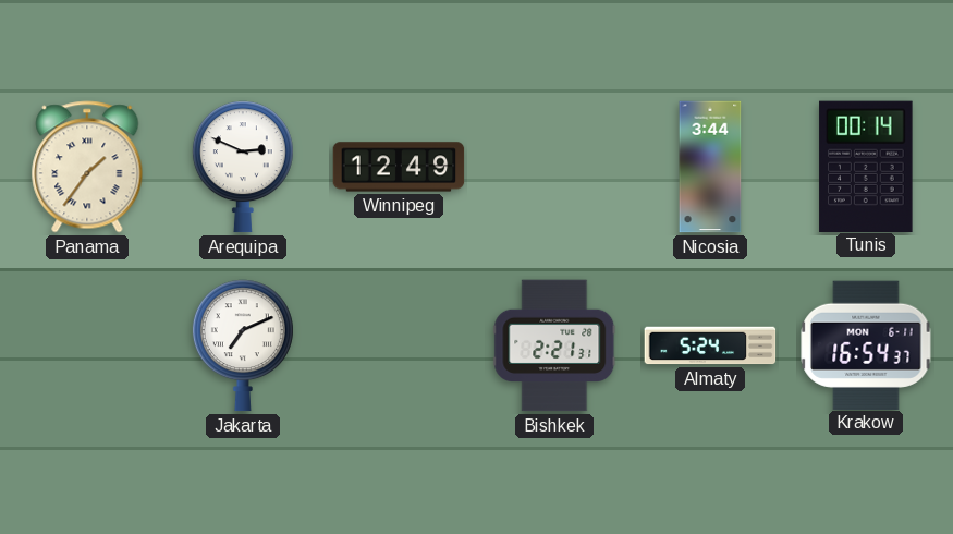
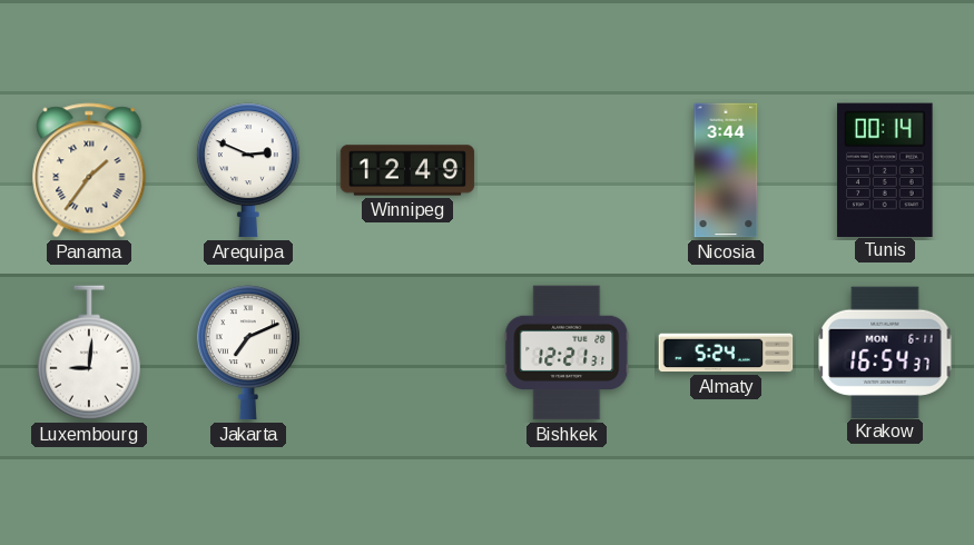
Luxembourg: none -> 9:01
Bishkek: 2:21 -> 12:21
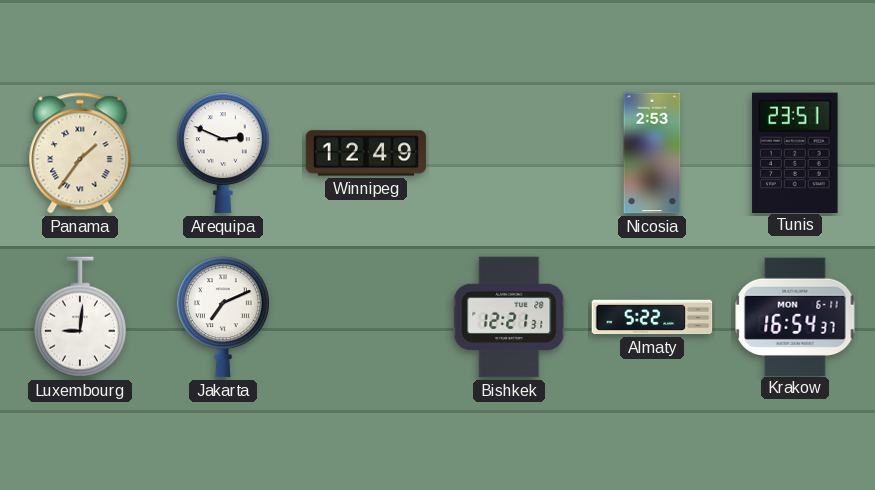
Nicosia: 3:44 -> 2:53
Tunis: 00:14 -> 23:51
Almaty: 5:24 -> 5:22
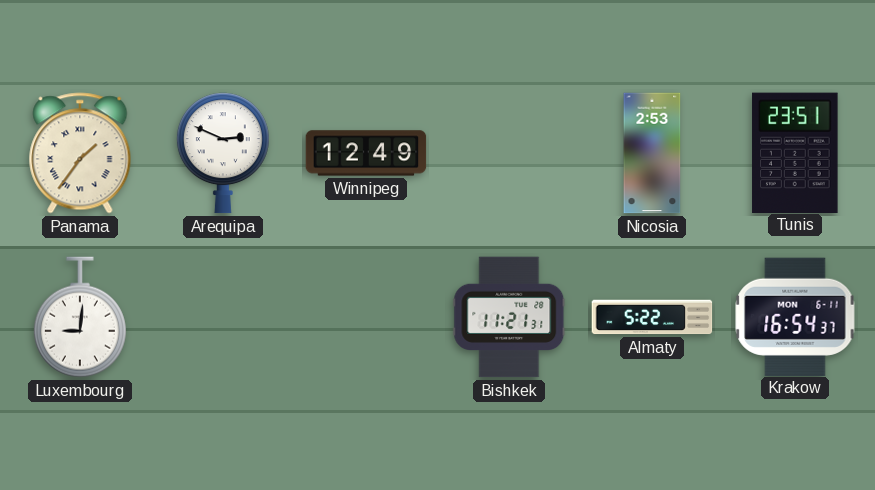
Jakarta: 7:11 -> none
Bishkek: 12:21 -> 11:21
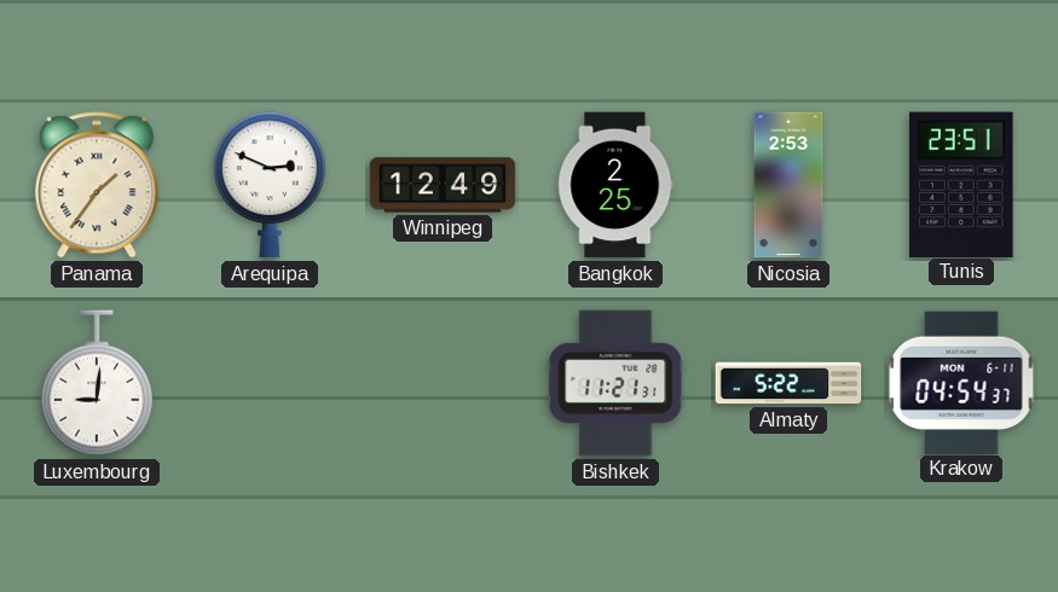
Bangkok: none -> 2:25
Krakow: 16:54 -> 04:54
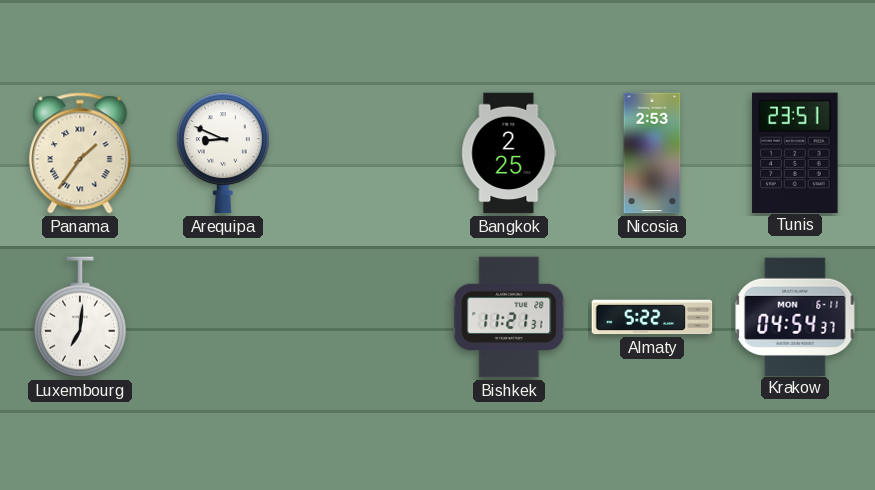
Arequipa: 2:49 -> 8:49
Winnipeg: 12:49 -> none
Luxembourg: 9:01 -> 7:01
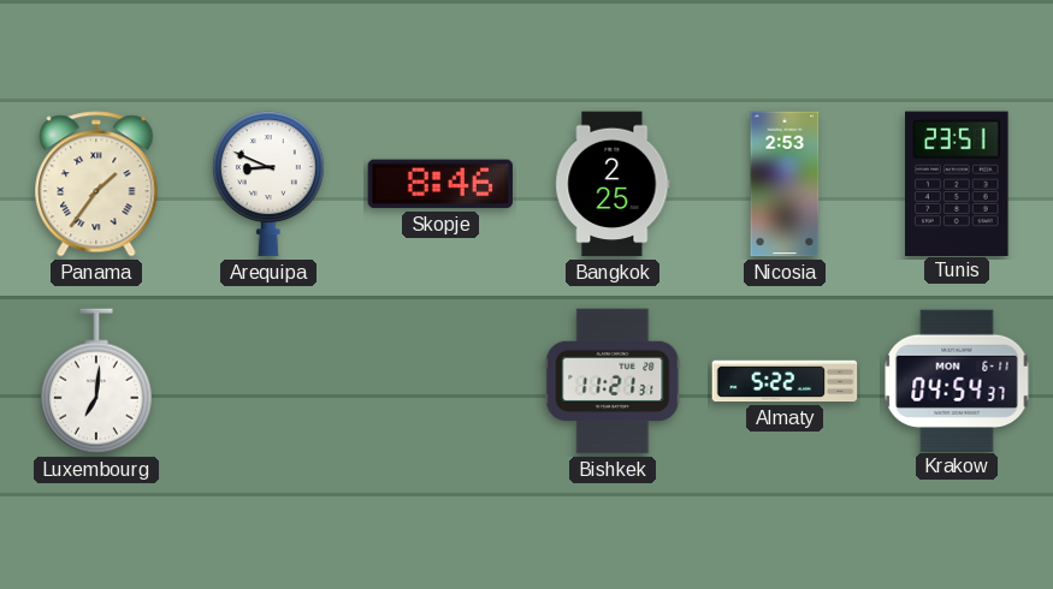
Skopje: none -> 8:46
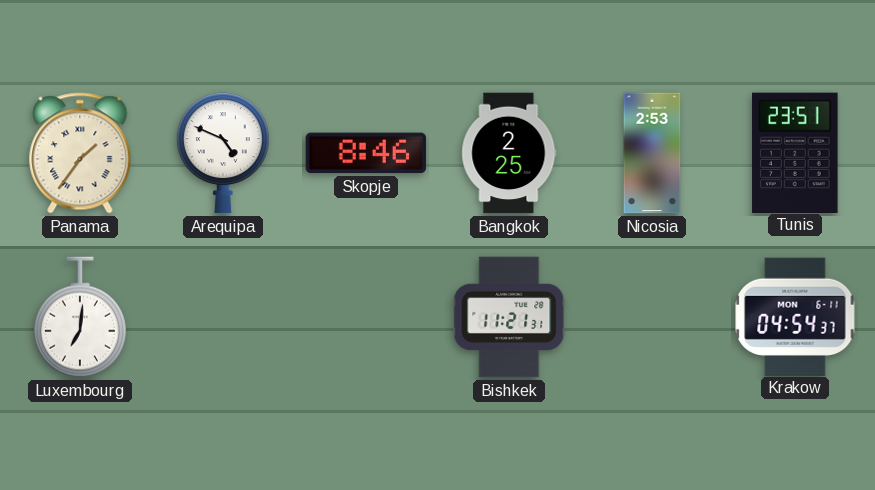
Arequipa: 8:49 -> 4:49
Almaty: 5:22 -> none
